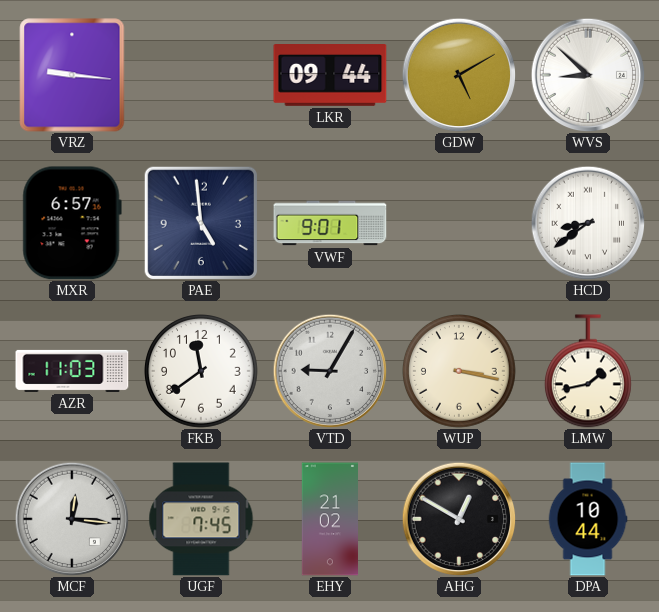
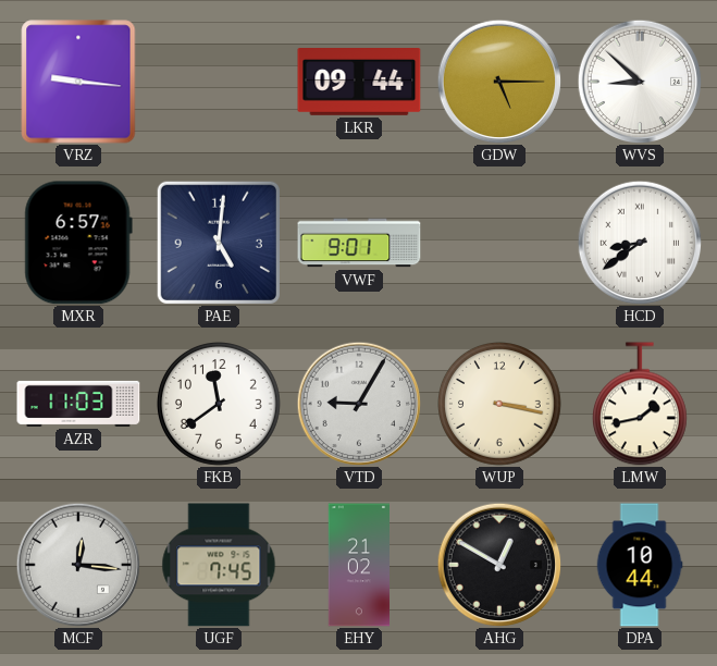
GDW: 5:10 -> 5:15
PAE: 4:59 -> 5:01
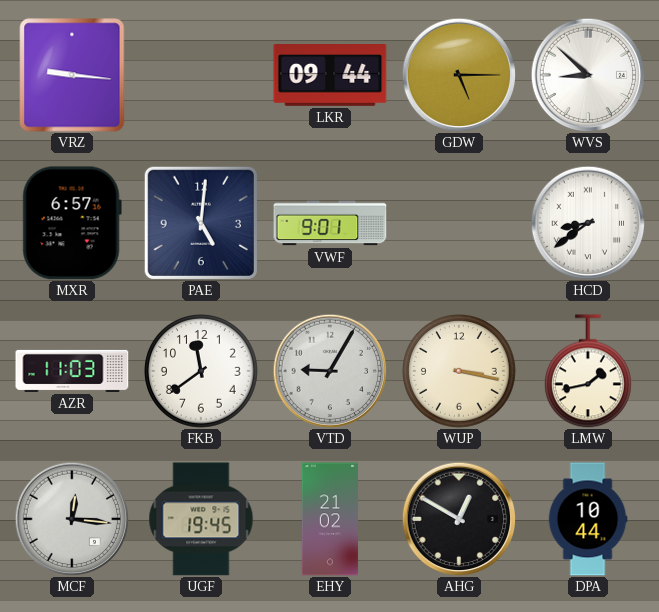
UGF: 7:45 -> 19:45
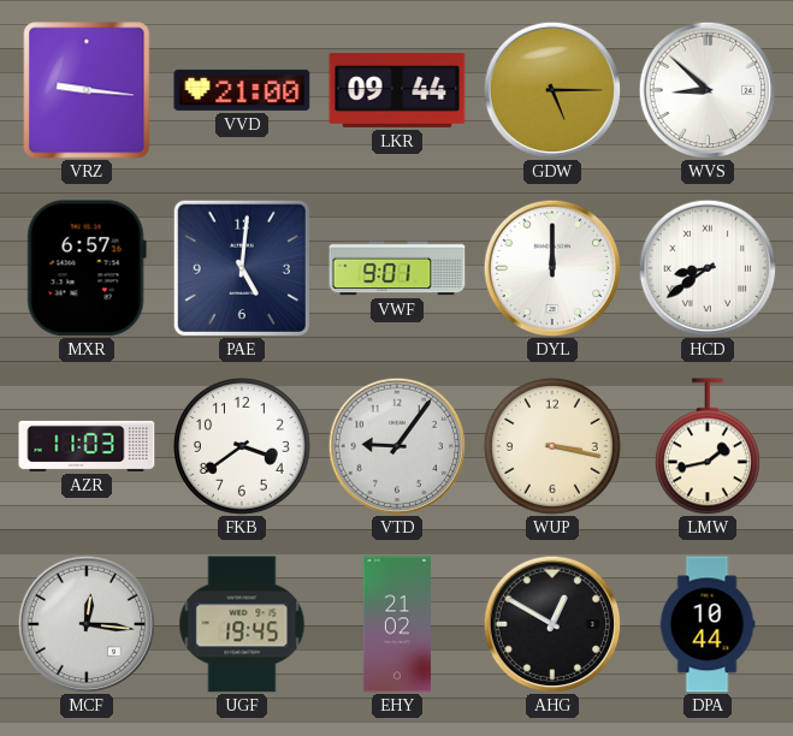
VVD: none -> 21:00
DYL: none -> 12:00
FKB: 11:39 -> 3:39
VTD: 9:05 -> 9:06
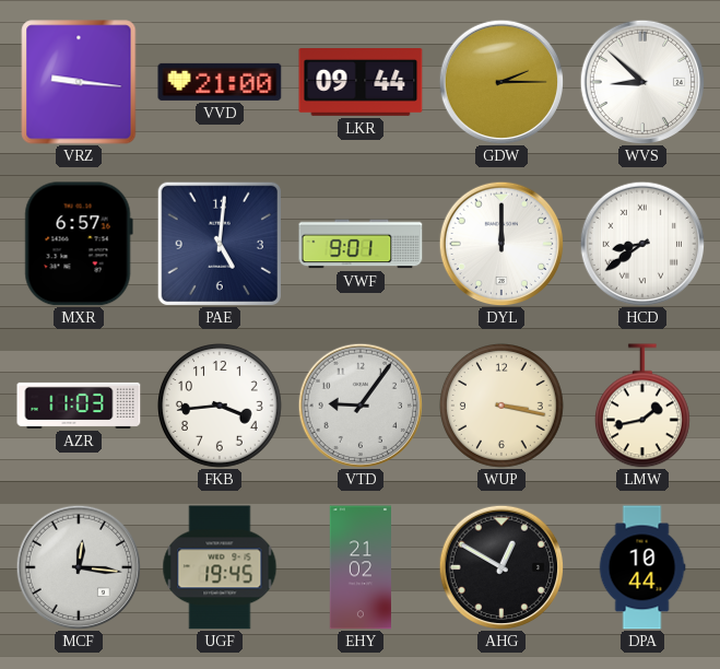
GDW: 5:15 -> 2:15
FKB: 3:39 -> 3:44
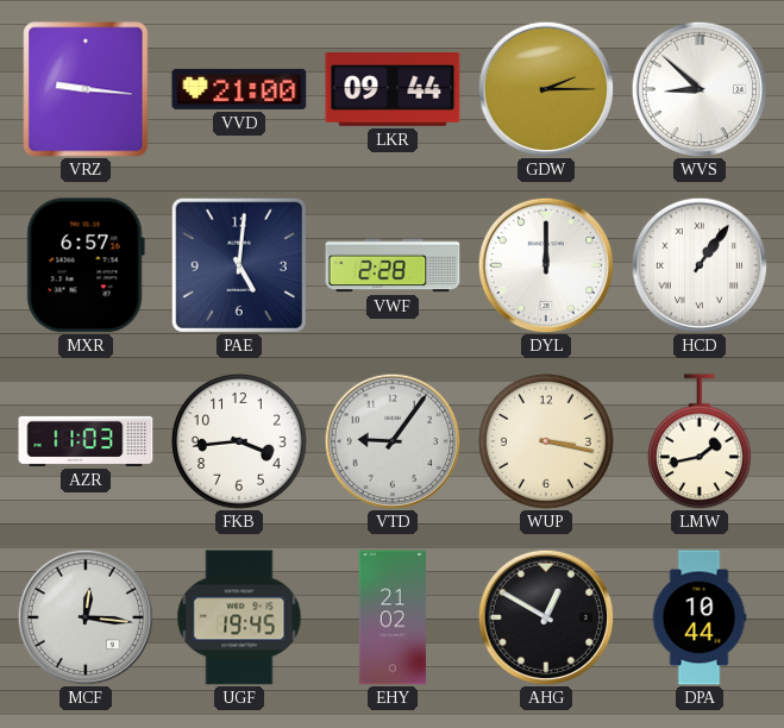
VWF: 9:01 -> 2:28
HCD: 8:39 -> 1:06
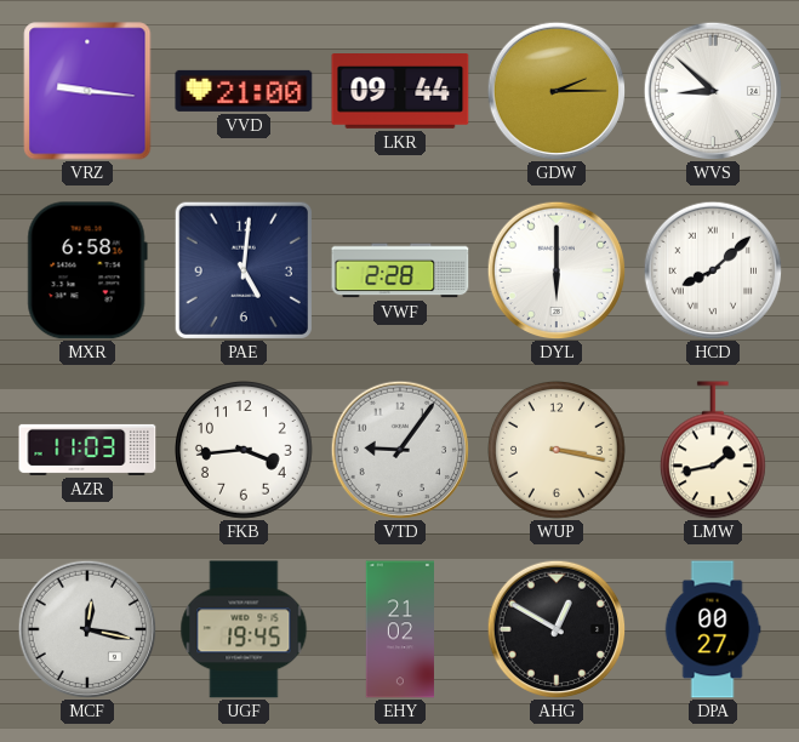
MXR: 6:57 -> 6:58
DYL: 12:00 -> 6:00
HCD: 1:06 -> 8:08
MCF: 12:16 -> 12:17
DPA: 10:44 -> 00:27
